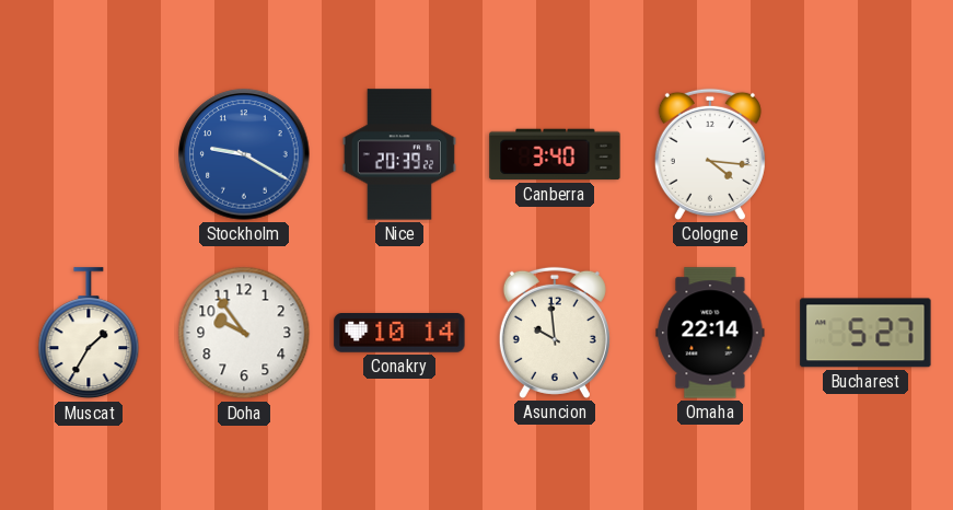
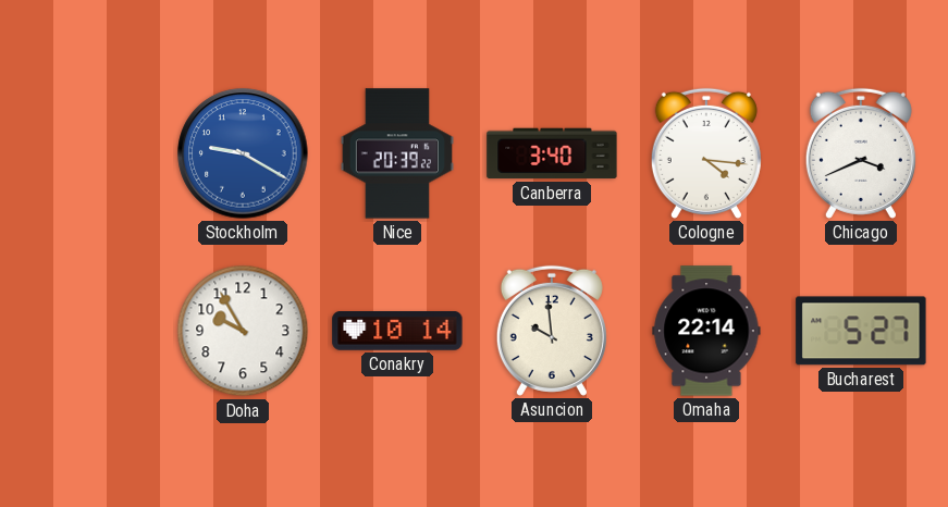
Chicago: none -> 3:41
Muscat: 1:35 -> none
Doha: 9:54 -> 9:55
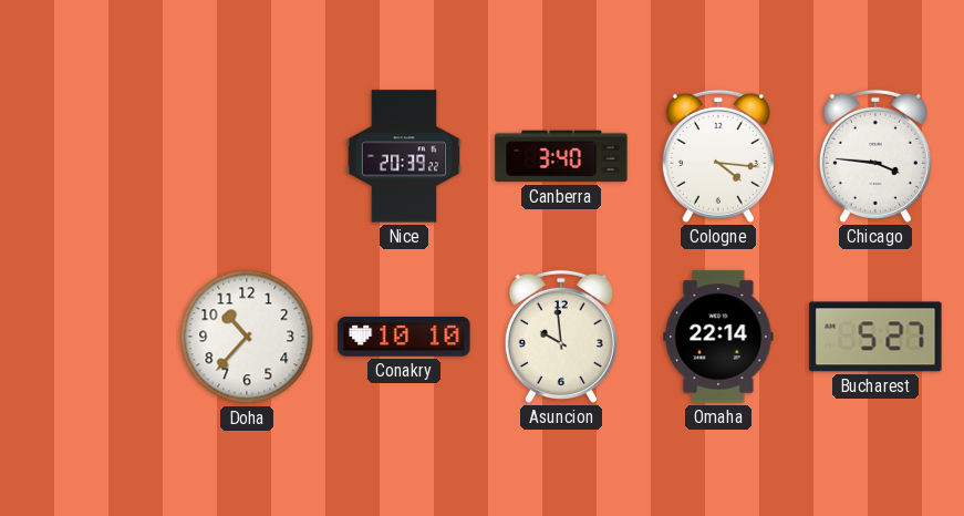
Stockholm: 9:20 -> none
Chicago: 3:41 -> 3:46
Doha: 9:55 -> 10:37
Conakry: 10:14 -> 10:10
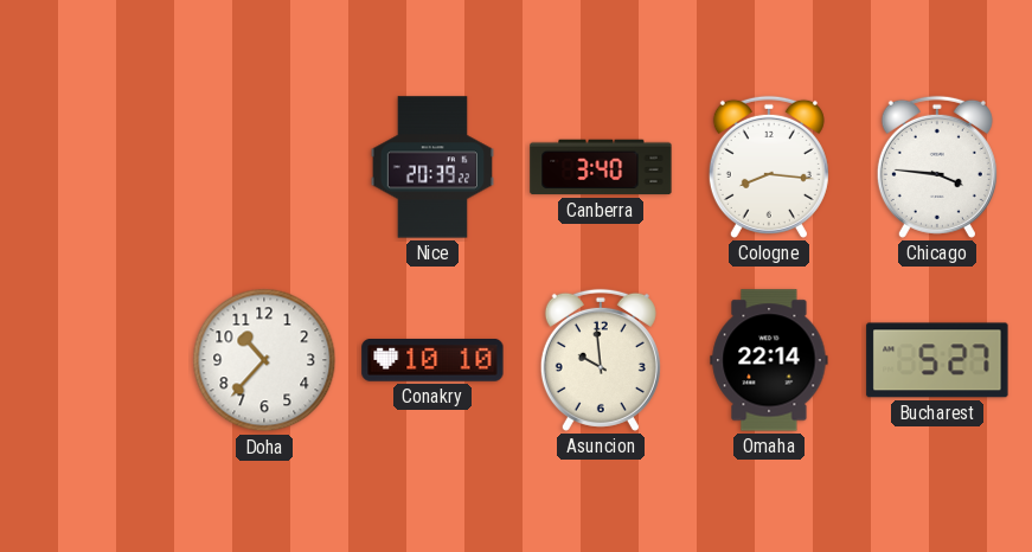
Cologne: 4:16 -> 8:16
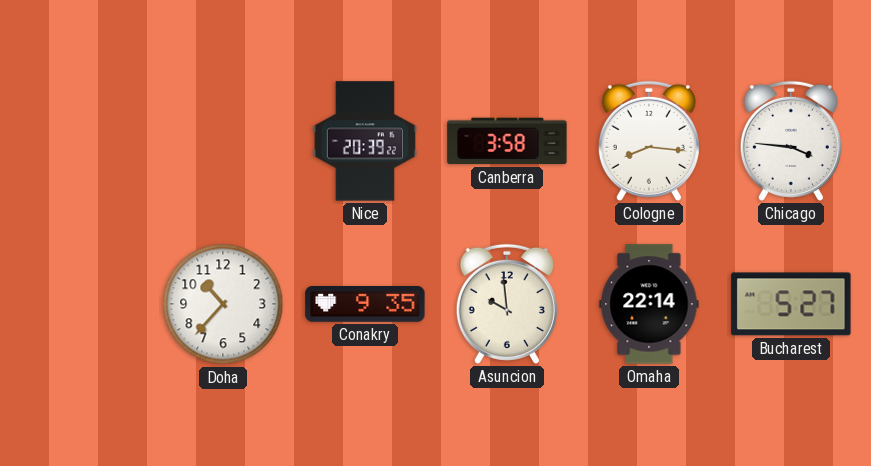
Canberra: 3:40 -> 3:58
Conakry: 10:10 -> 9:35
